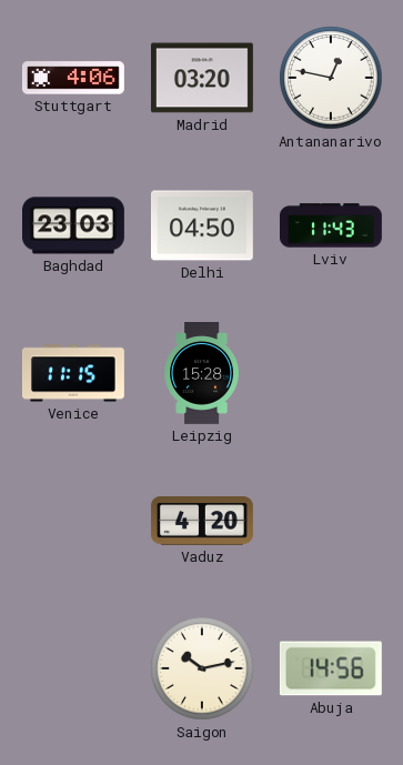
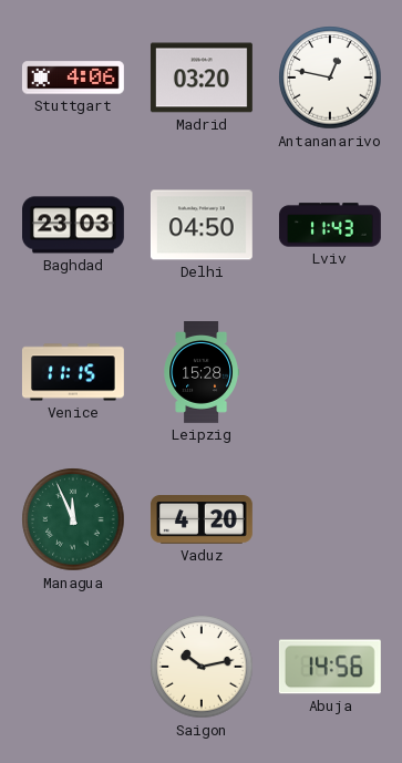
Managua: none -> 11:56
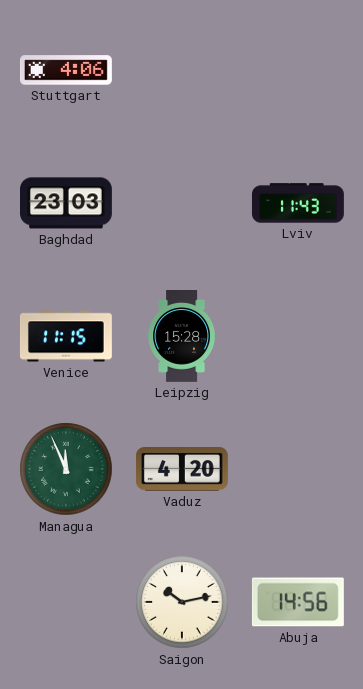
Madrid: 03:20 -> none
Antananarivo: 12:47 -> none
Delhi: 04:50 -> none
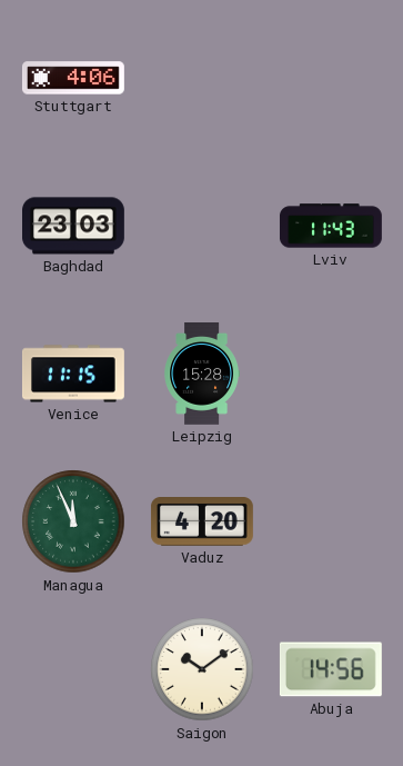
Saigon: 10:13 -> 10:09
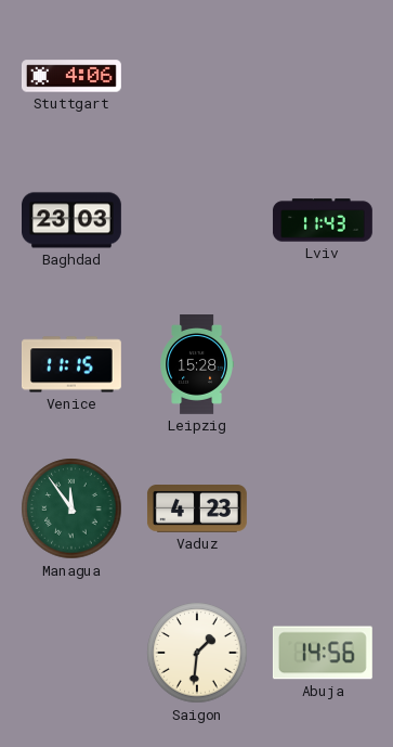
Managua: 11:56 -> 11:54
Vaduz: 4:20 -> 4:23
Saigon: 10:09 -> 1:31
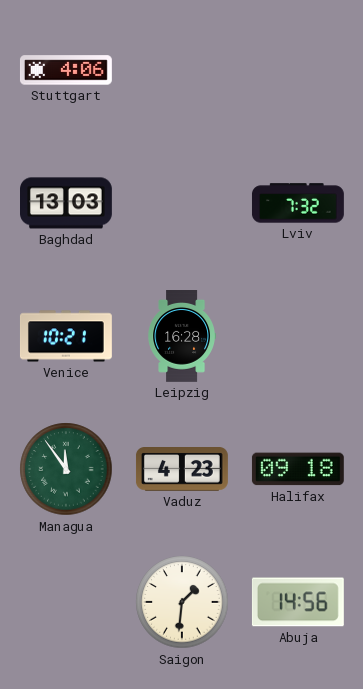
Baghdad: 23:03 -> 13:03
Lviv: 11:43 -> 7:32
Venice: 11:15 -> 10:21
Leipzig: 15:28 -> 16:28
Halifax: none -> 09:18
